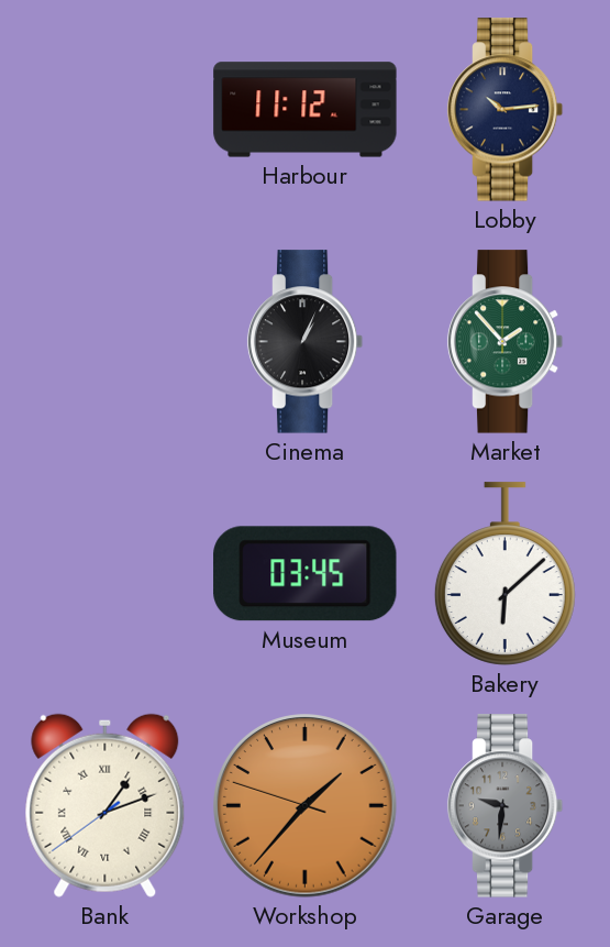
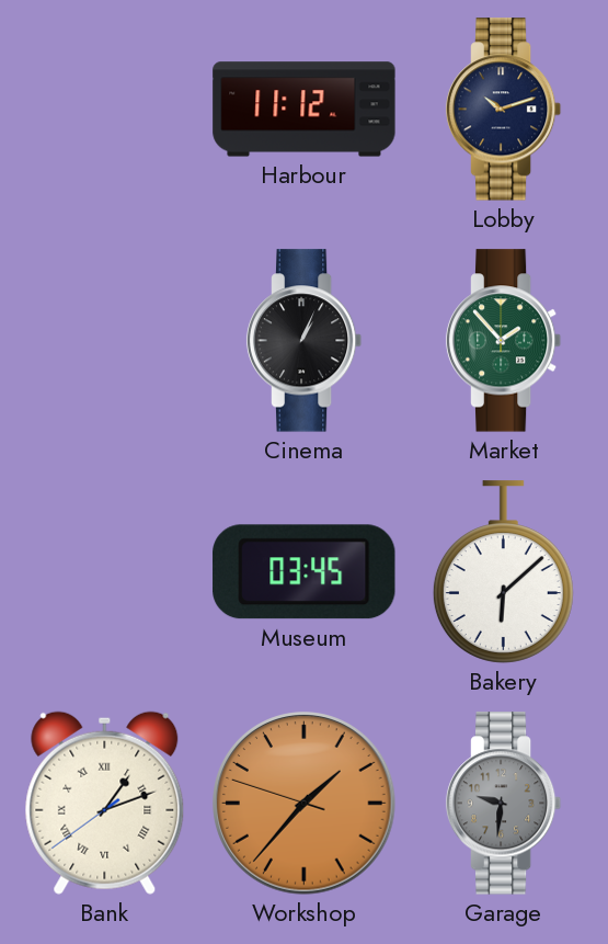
Lobby: 10:14 -> 10:12
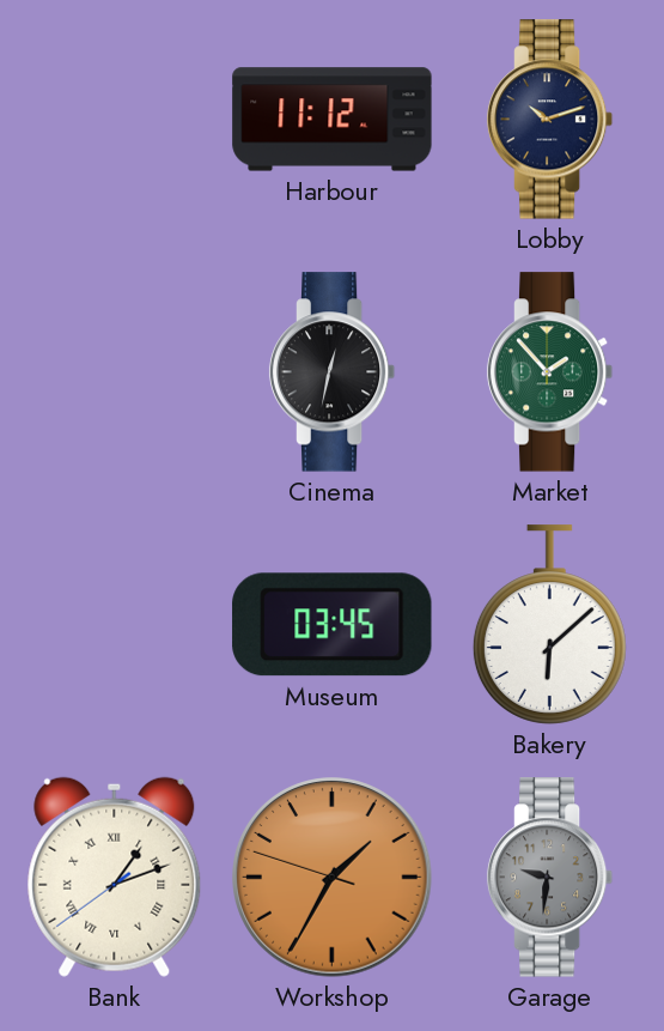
Cinema: 1:04 -> 12:32
Workshop: 1:36 -> 1:34
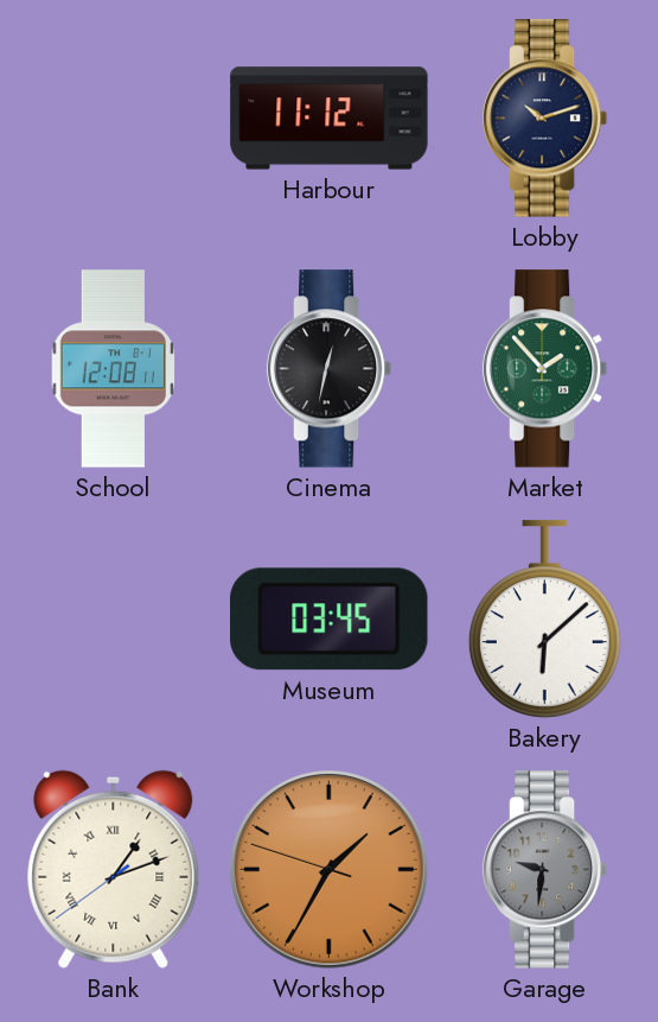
School: none -> 12:08
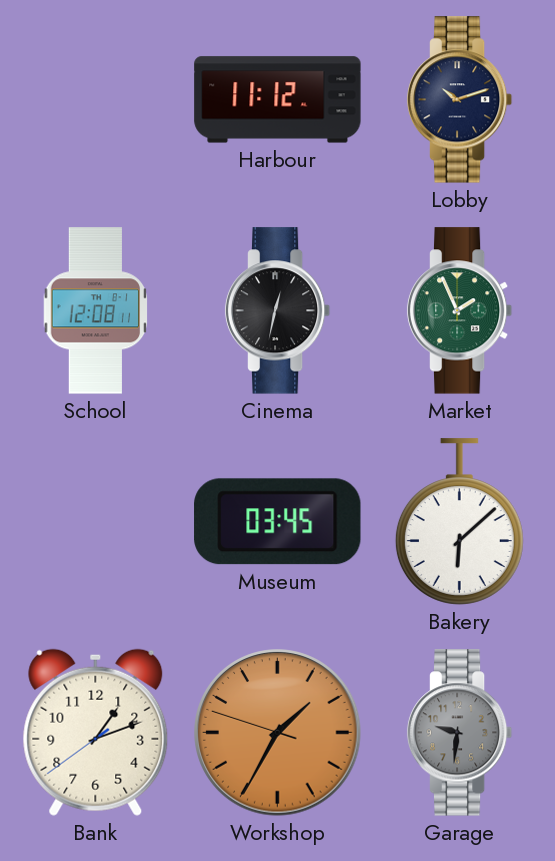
Market: 1:53 -> 1:56
Bank numerals: Roman -> Arabic
